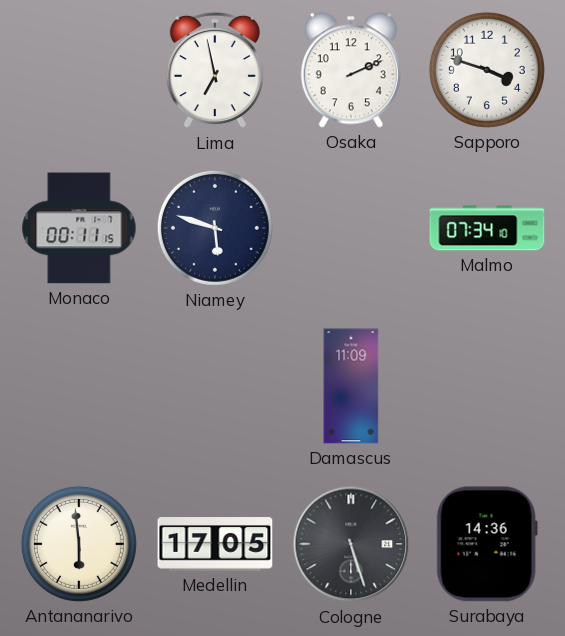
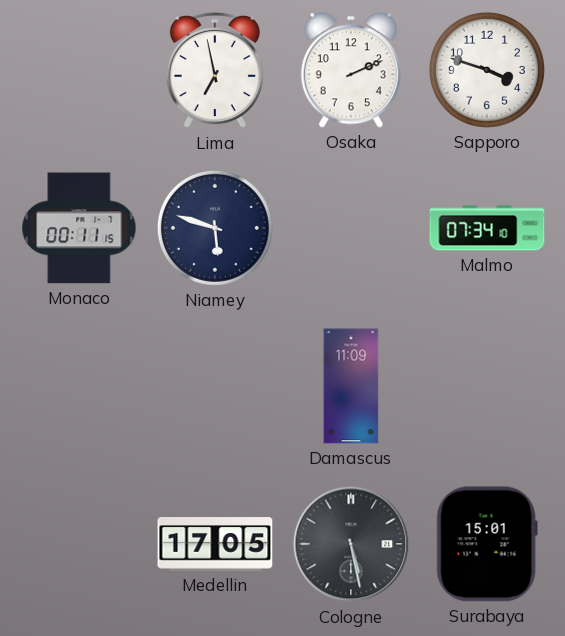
Antananarivo: 5:59 -> none
Cologne: 5:27 -> 5:28
Surabaya: 14:36 -> 15:01
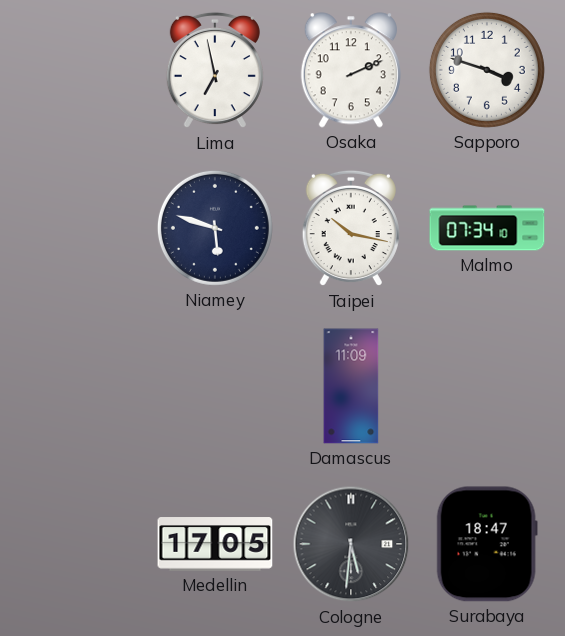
Monaco: 00:11 -> none
Taipei: none -> 10:17
Cologne: 5:28 -> 5:31
Surabaya: 15:01 -> 18:47
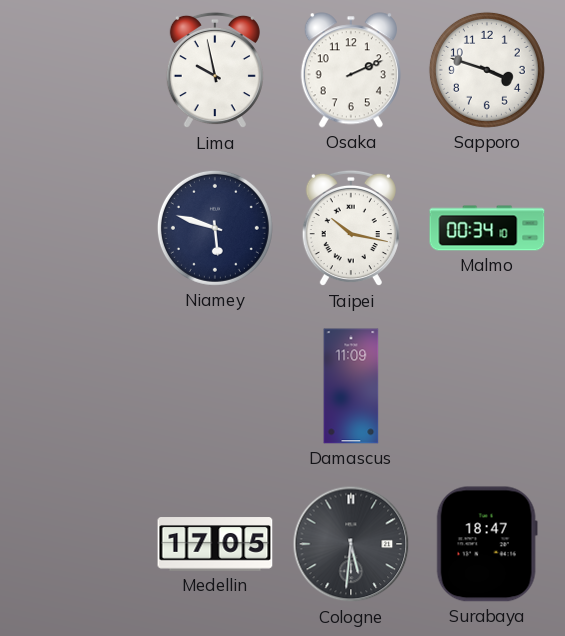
Lima: 6:58 -> 9:58
Malmo: 07:34 -> 00:34
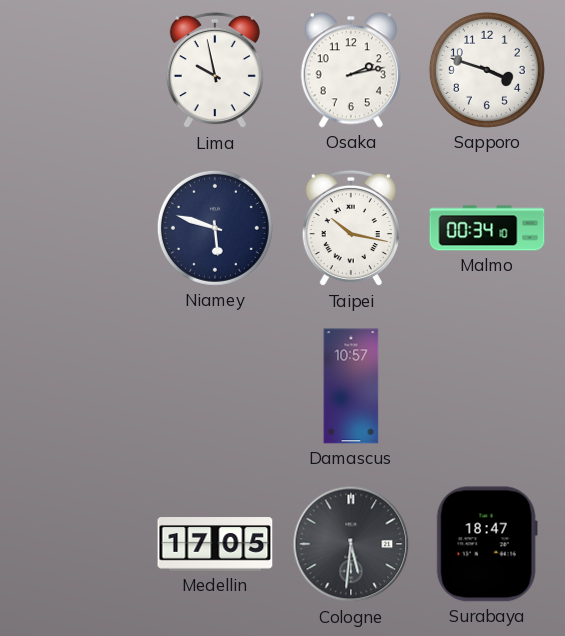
Osaka: 2:11 -> 2:13
Damascus: 11:09 -> 10:57
